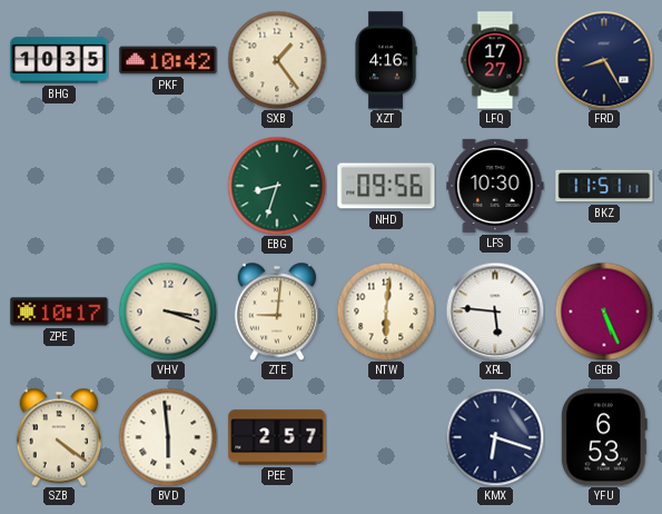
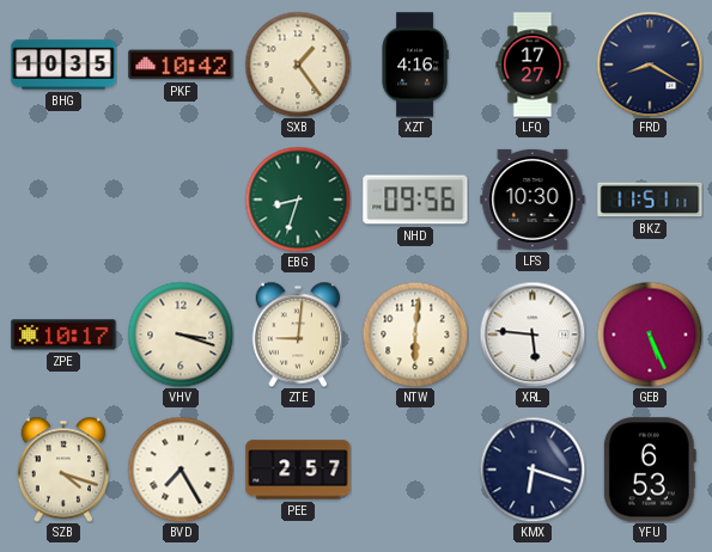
FRD: 8:25 -> 8:20
SZB: 4:21 -> 4:18
BVD: 5:59 -> 7:25
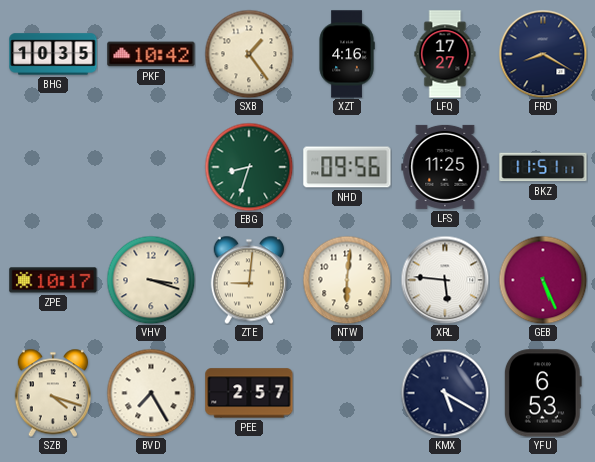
LFS: 10:30 -> 11:25
KMX: 6:18 -> 5:20
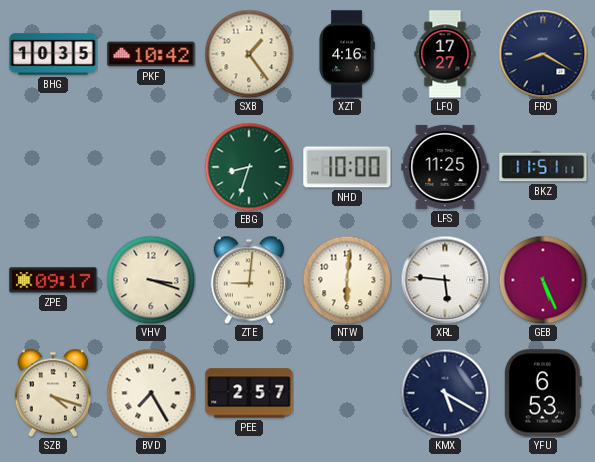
NHD: 09:56 -> 10:00
ZPE: 10:17 -> 09:17
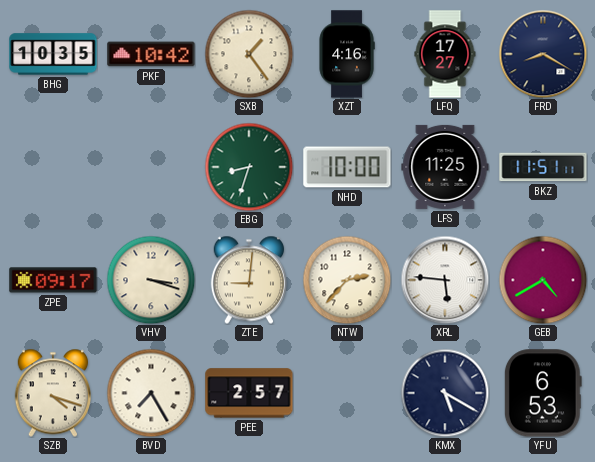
NTW: 6:01 -> 2:37
GEB: 5:26 -> 4:40
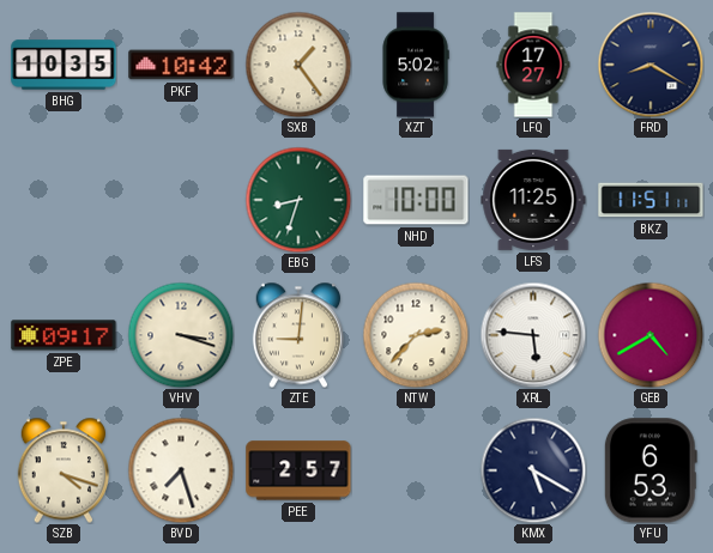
XZT: 4:16 -> 5:02
BVD: 7:25 -> 7:27
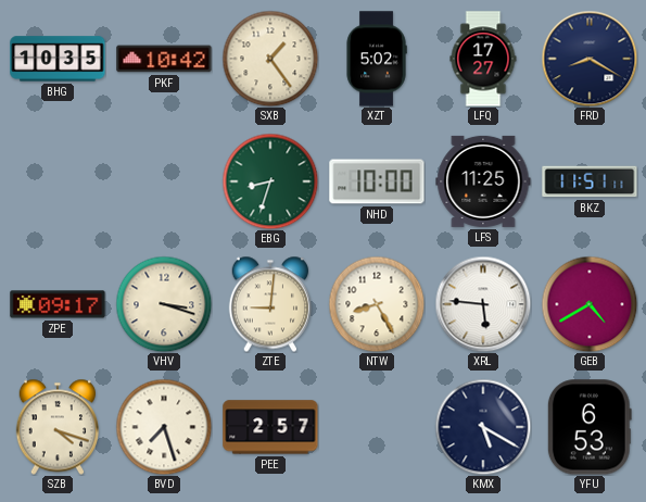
NTW: 2:37 -> 8:25
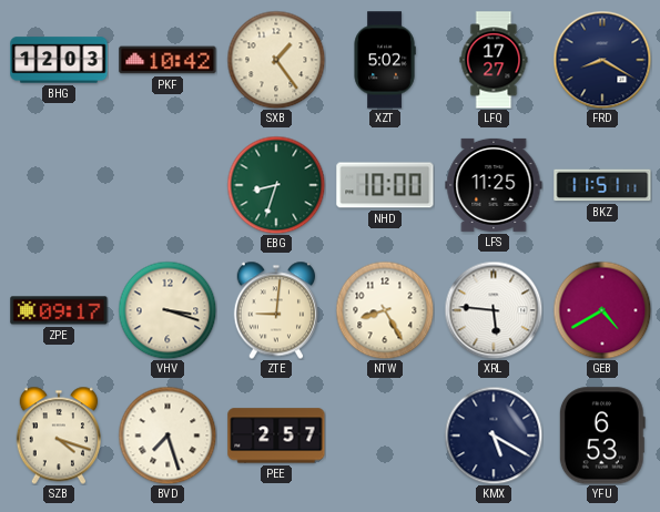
BHG: 10:35 -> 12:03
